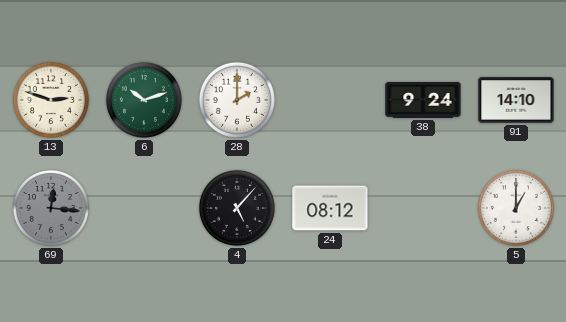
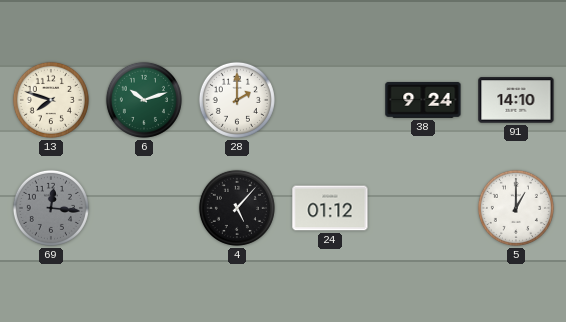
13: 2:48 -> 7:48
24: 08:12 -> 01:12
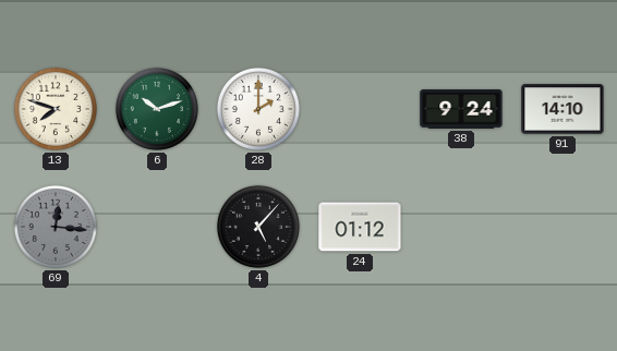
5: 1:00 -> none
